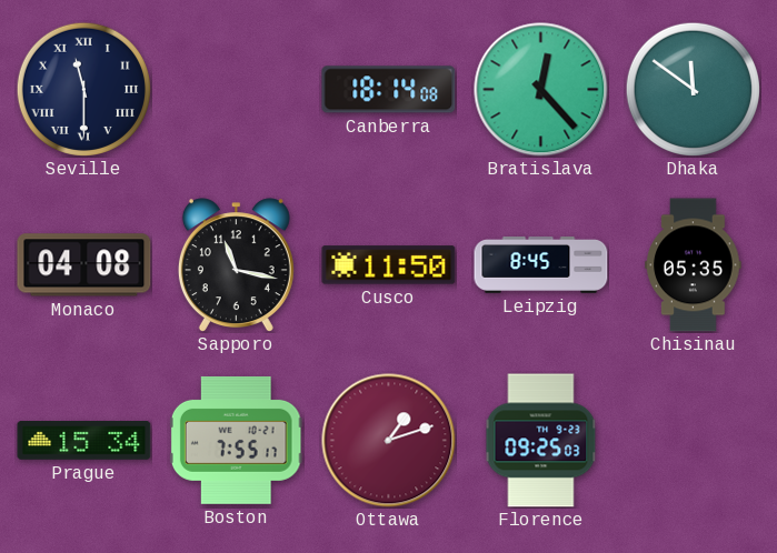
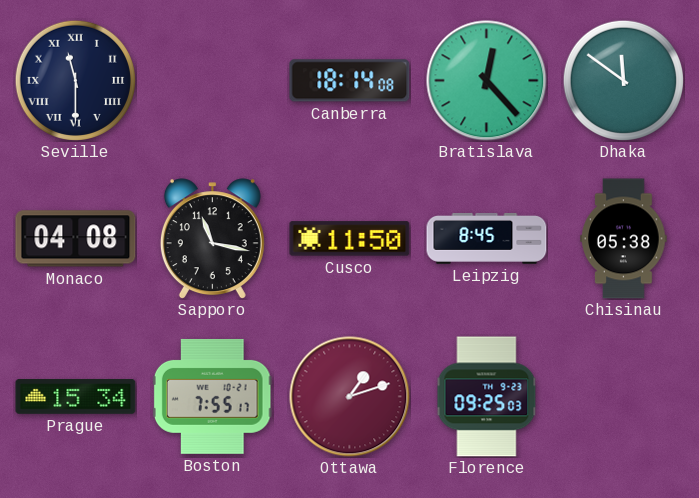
Chisinau: 05:35 -> 05:38
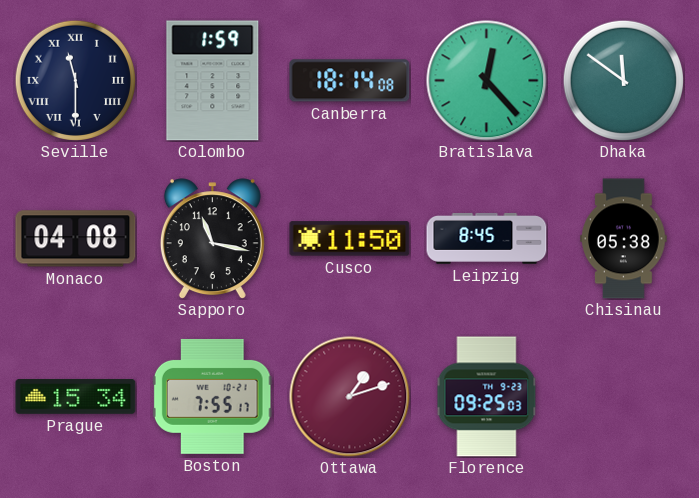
Colombo: none -> 1:59
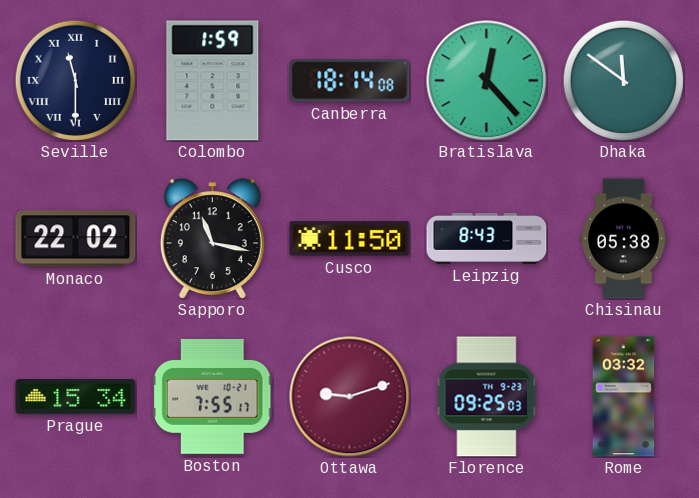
Monaco: 04:08 -> 22:02
Leipzig: 8:45 -> 8:43
Ottawa: 1:12 -> 9:12
Rome: none -> 03:32
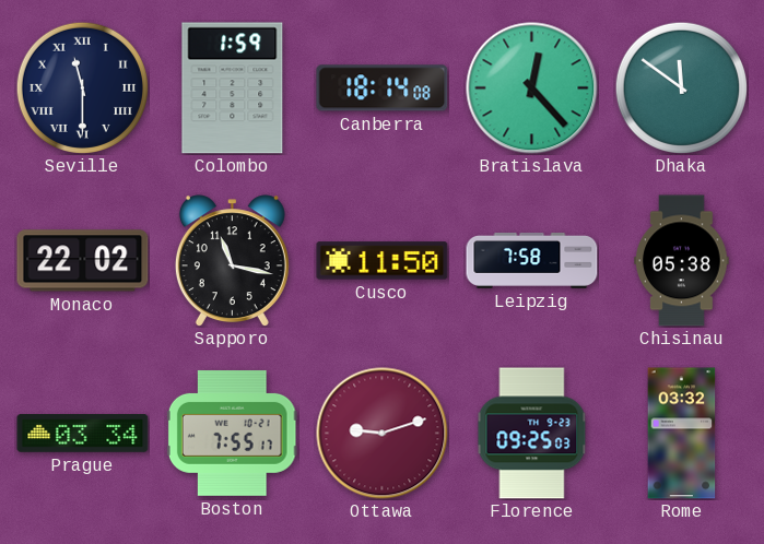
Leipzig: 8:43 -> 7:58
Prague: 15:34 -> 03:34
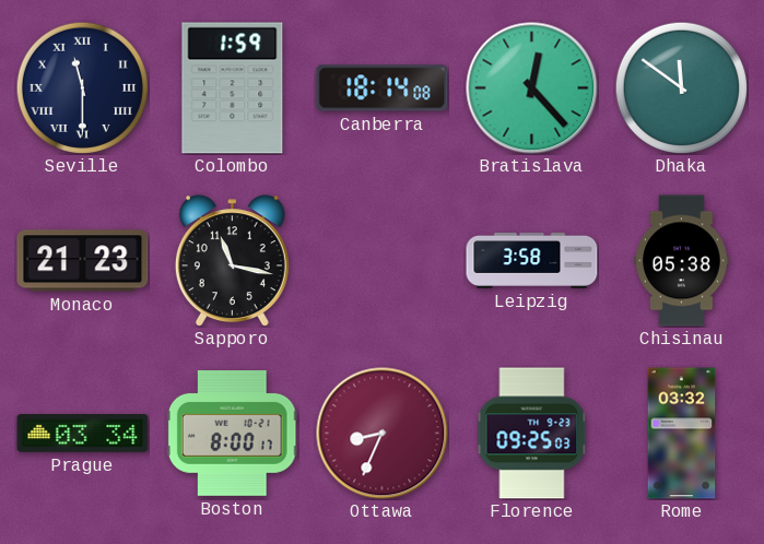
Monaco: 22:02 -> 21:23
Cusco: 11:50 -> none
Leipzig: 7:58 -> 3:58
Boston: 7:55 -> 8:00
Ottawa: 9:12 -> 8:34
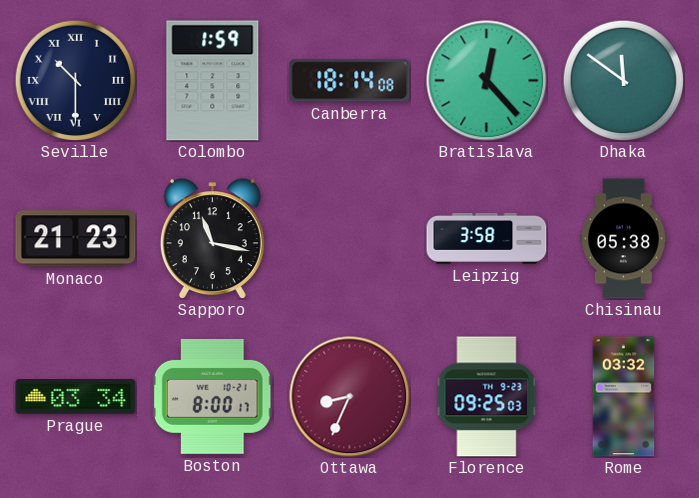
Seville: 11:30 -> 10:30
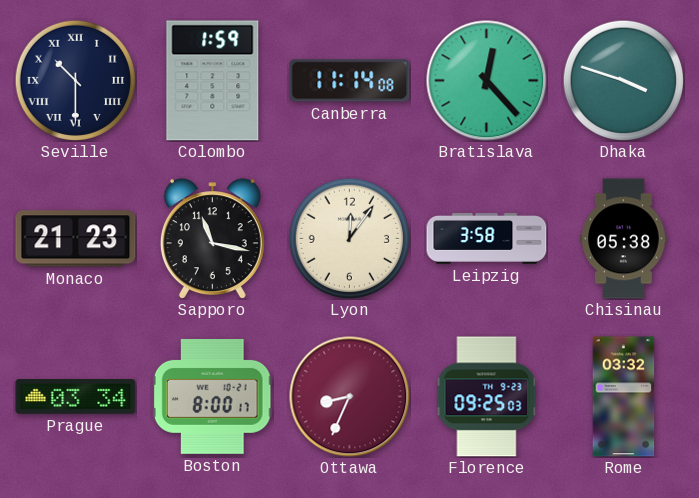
Canberra: 18:14 -> 11:14
Dhaka: 11:51 -> 3:48
Lyon: none -> 12:06
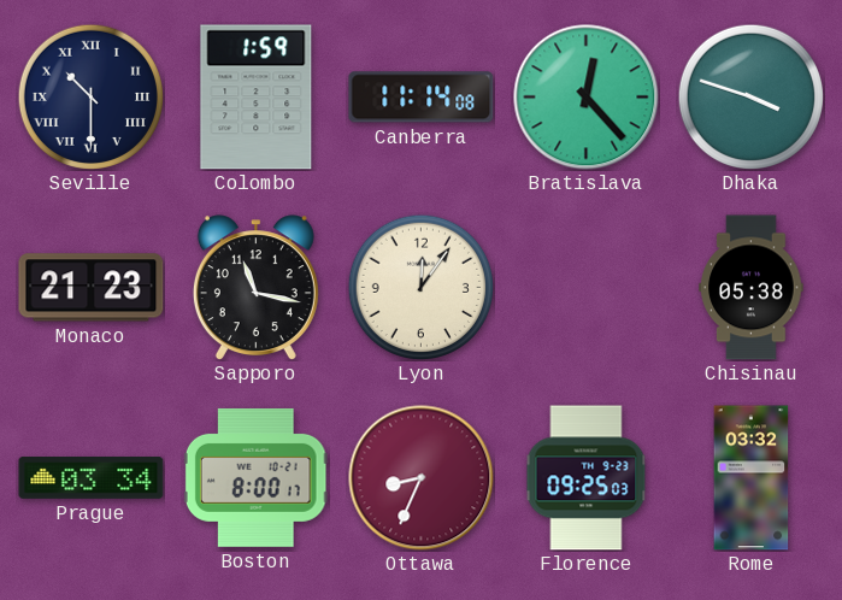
Leipzig: 3:58 -> none
